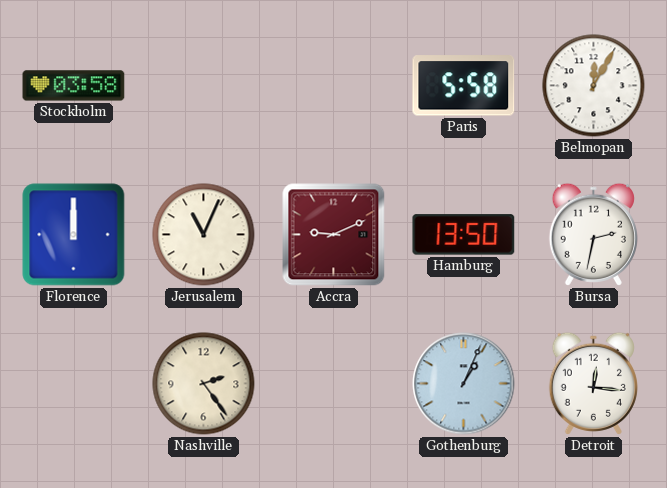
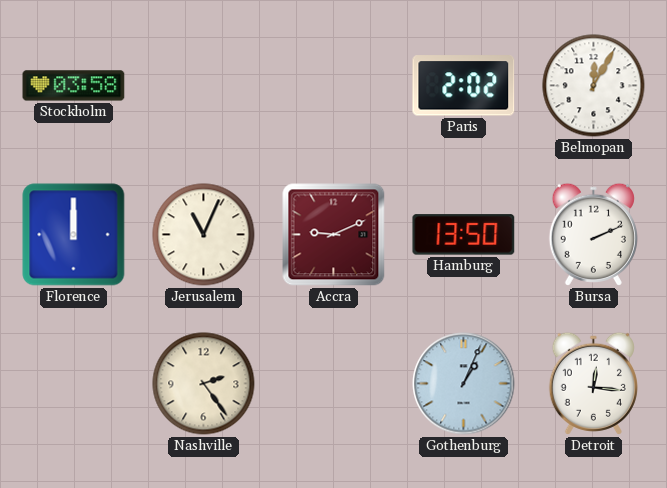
Paris: 5:58 -> 2:02
Bursa: 2:32 -> 2:11
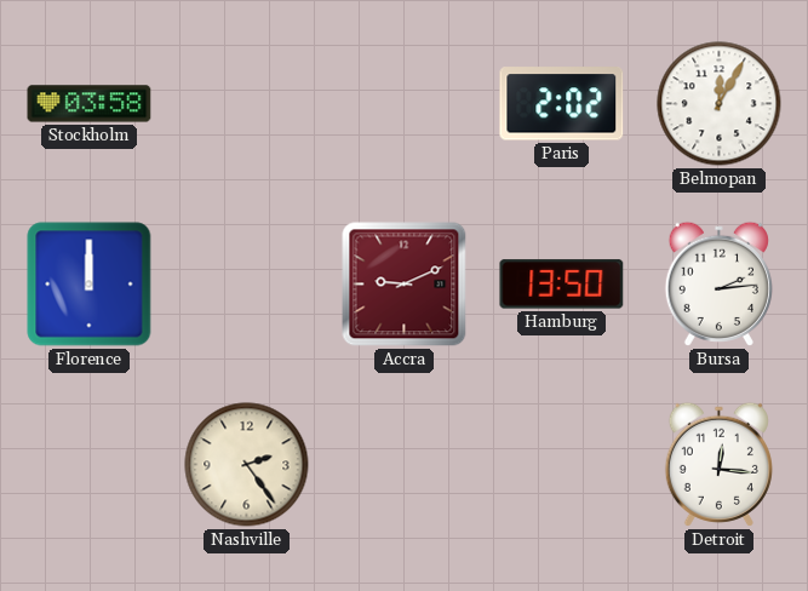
Jerusalem: 11:04 -> none
Bursa: 2:11 -> 2:14
Gothenburg: 1:04 -> none
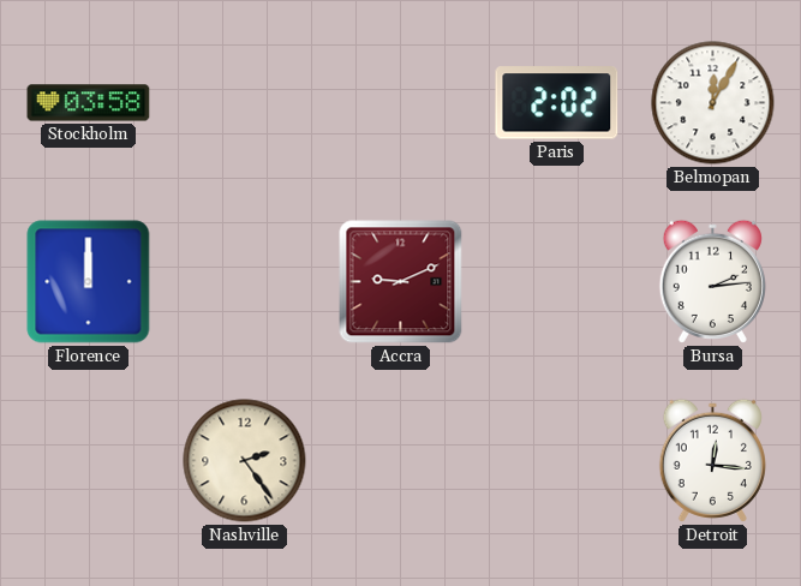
Hamburg: 13:50 -> none
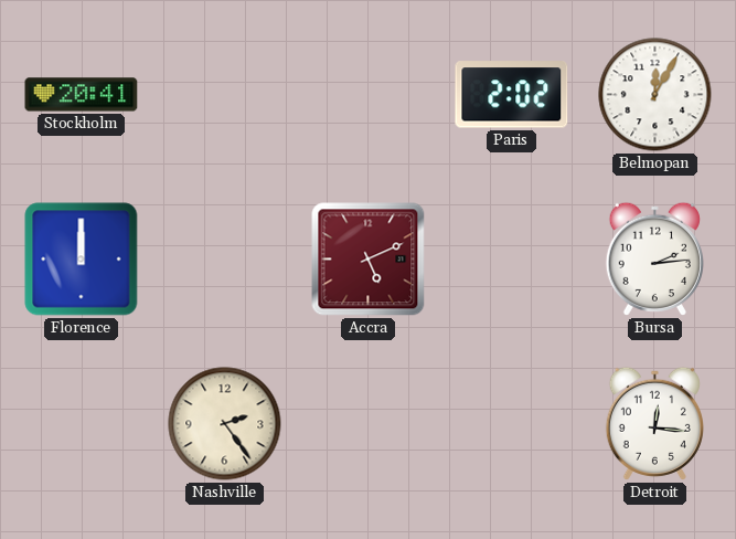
Stockholm: 03:58 -> 20:41
Accra: 9:11 -> 5:11
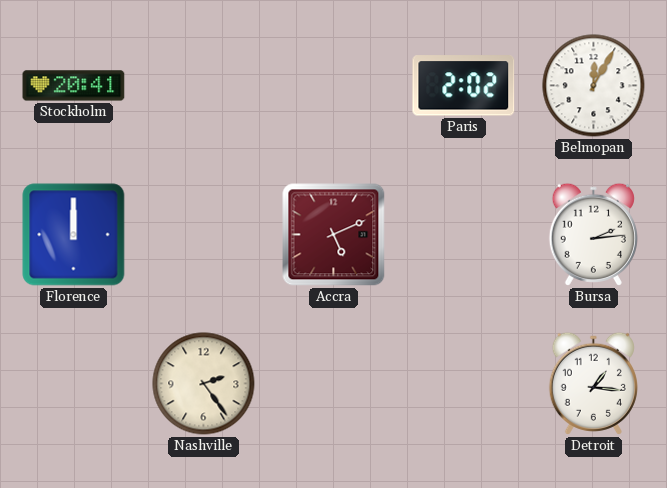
Detroit: 12:16 -> 1:16
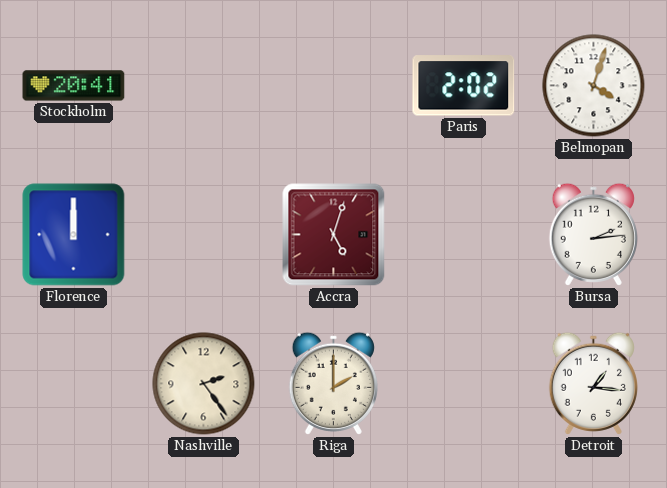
Belmopan: 12:05 -> 4:03
Accra: 5:11 -> 5:03
Riga: none -> 2:00
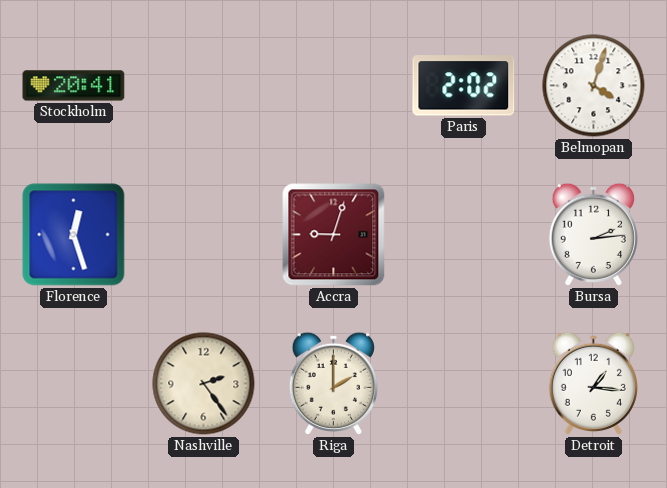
Florence: 12:00 -> 12:27
Accra: 5:03 -> 9:03
